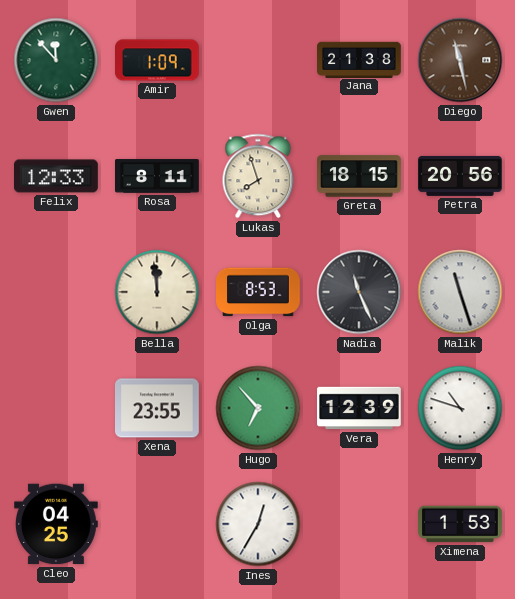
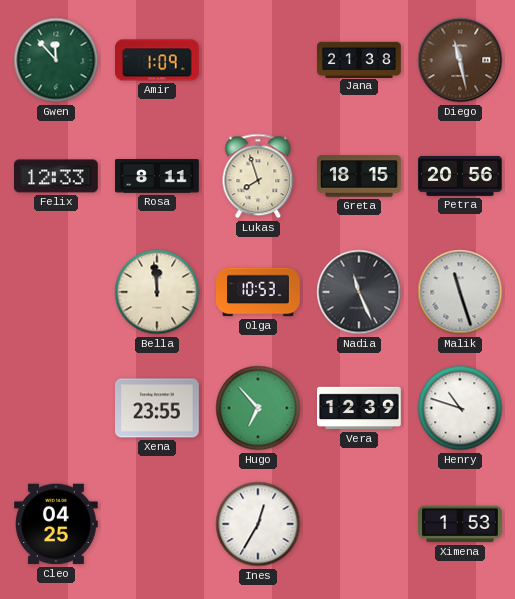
Olga: 8:53 -> 10:53
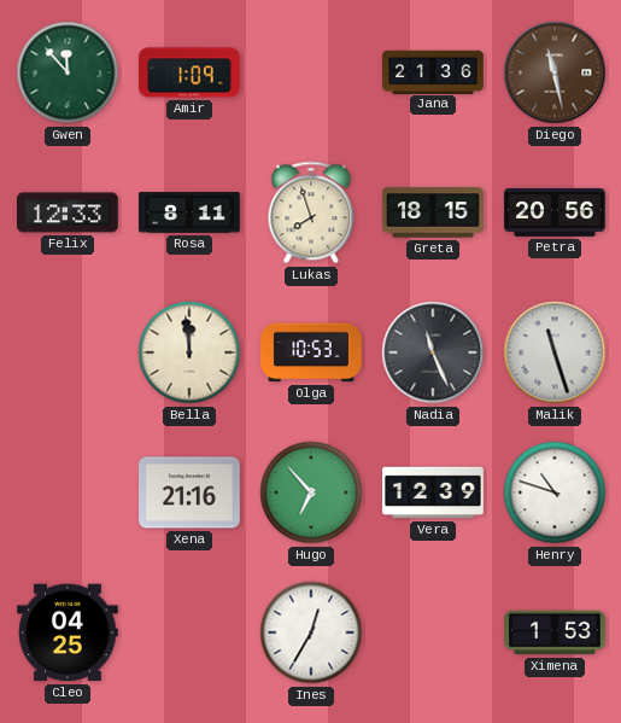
Jana: 21:38 -> 21:36
Xena: 23:55 -> 21:16
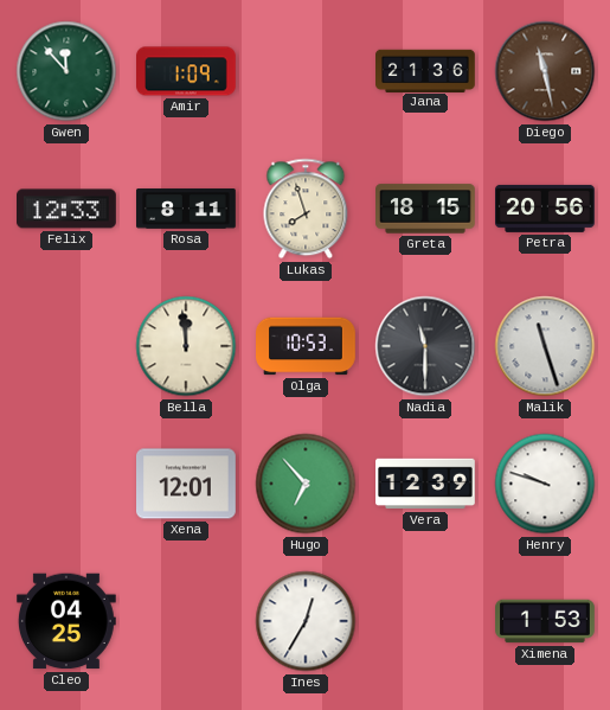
Nadia: 11:26 -> 11:30
Xena: 21:16 -> 12:01
Henry: 10:48 -> 9:48
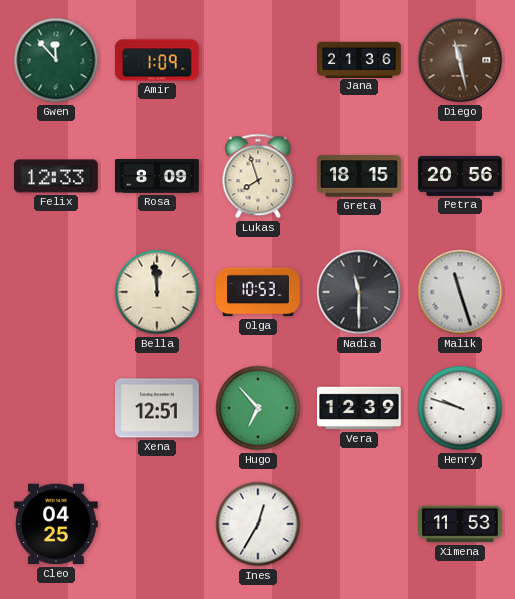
Rosa: 8:11 -> 8:09
Xena: 12:01 -> 12:51
Ximena: 1:53 -> 11:53
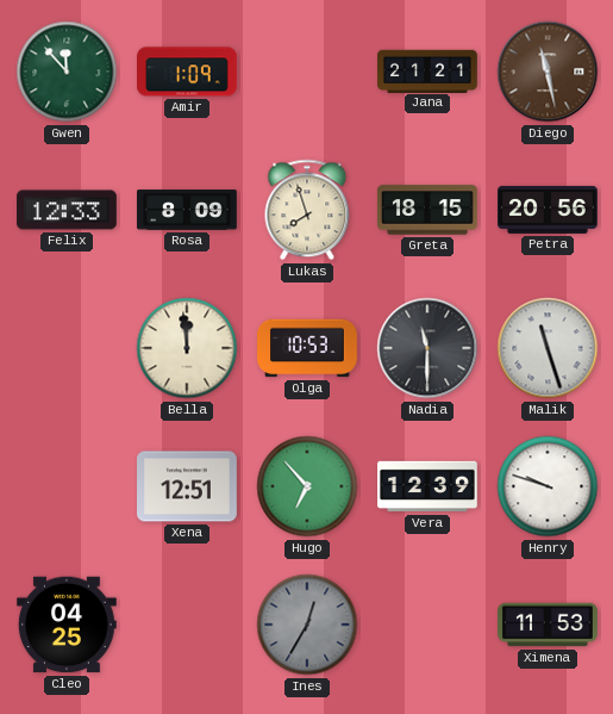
Jana: 21:36 -> 21:21
Ines dial: white -> grey
